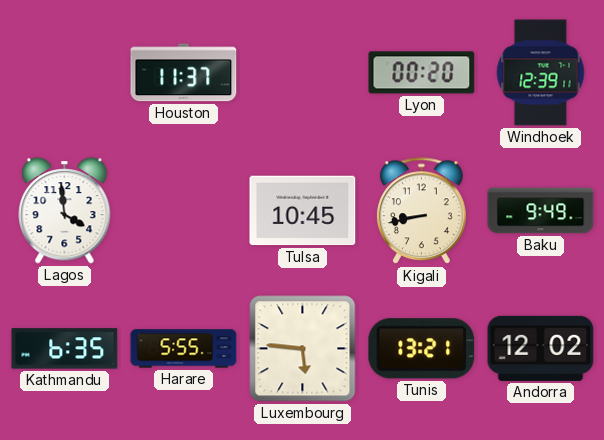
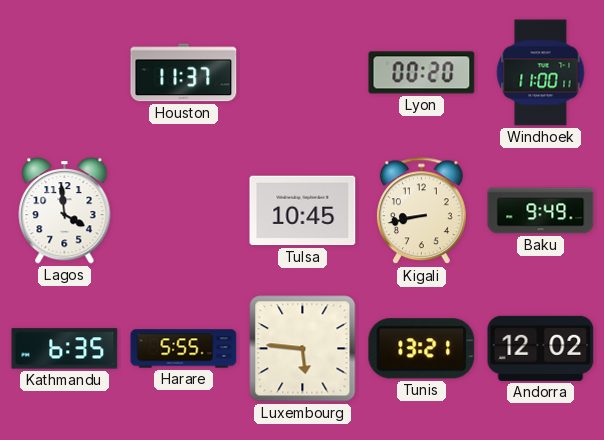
Windhoek: 12:39 -> 11:00
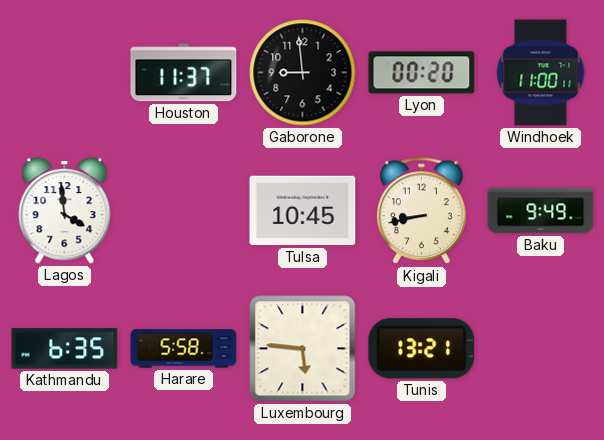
Gaborone: none -> 8:59
Harare: 5:55 -> 5:58
Andorra: 12:02 -> none
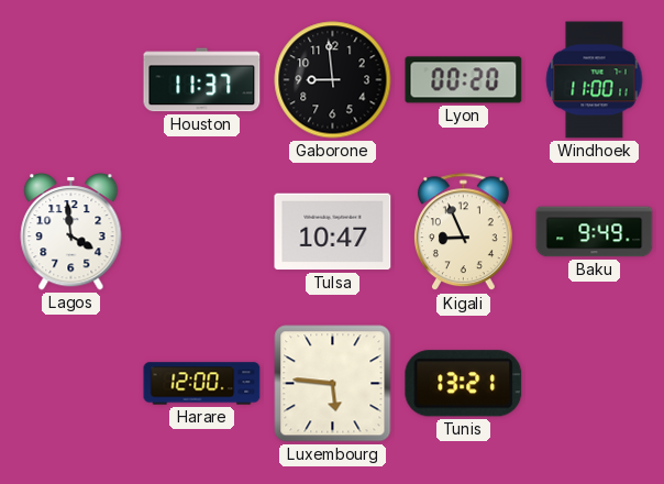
Tulsa: 10:45 -> 10:47
Kigali: 8:43 -> 8:56
Kathmandu: 6:35 -> none
Harare: 5:58 -> 12:00
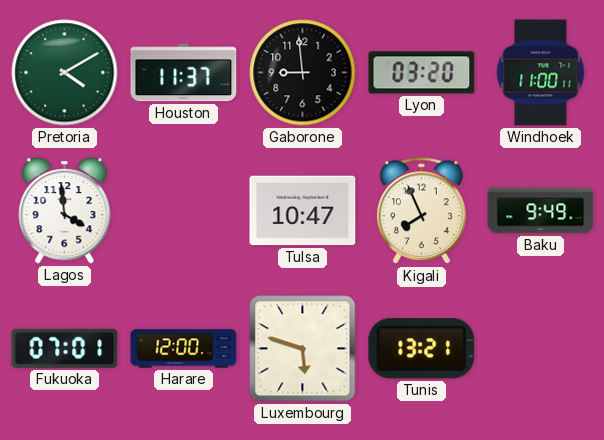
Pretoria: none -> 4:10
Lyon: 00:20 -> 03:20
Kigali: 8:56 -> 7:56
Fukuoka: none -> 07:01
Luxembourg: 5:46 -> 5:48
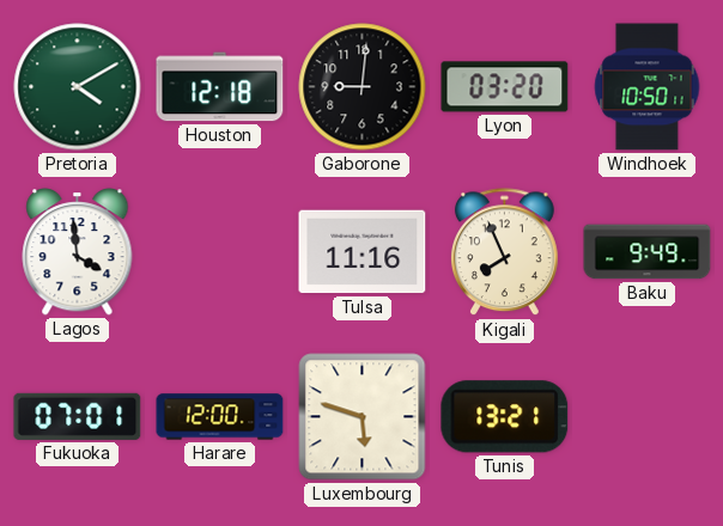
Houston: 11:37 -> 12:18
Gaborone: 8:59 -> 9:01
Windhoek: 11:00 -> 10:50
Tulsa: 10:47 -> 11:16
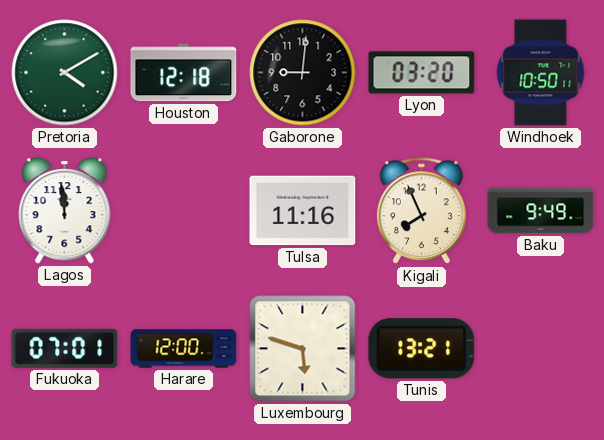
Lagos: 3:59 -> 11:59
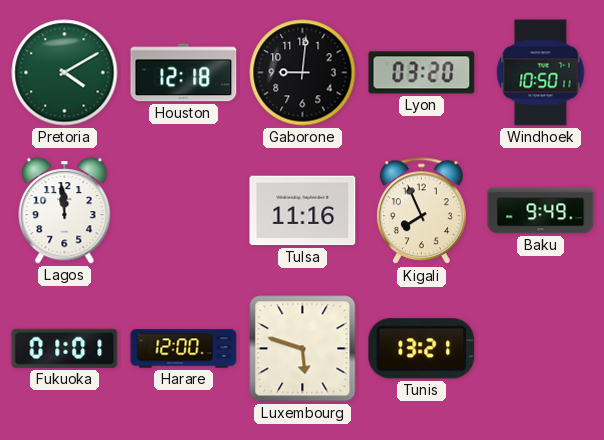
Fukuoka: 07:01 -> 01:01
